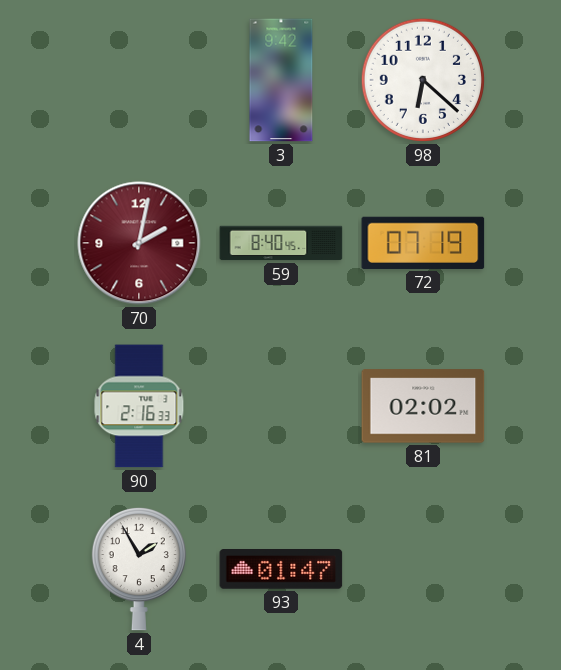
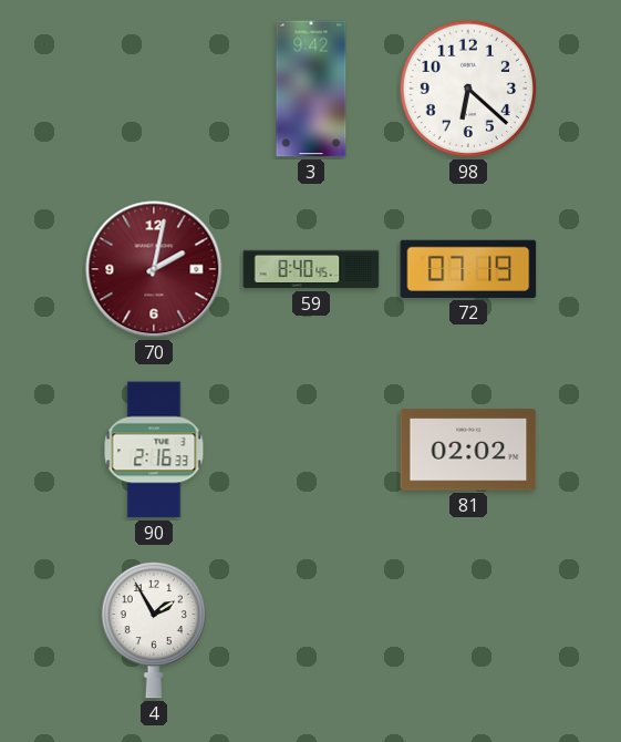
93: 01:47 -> none
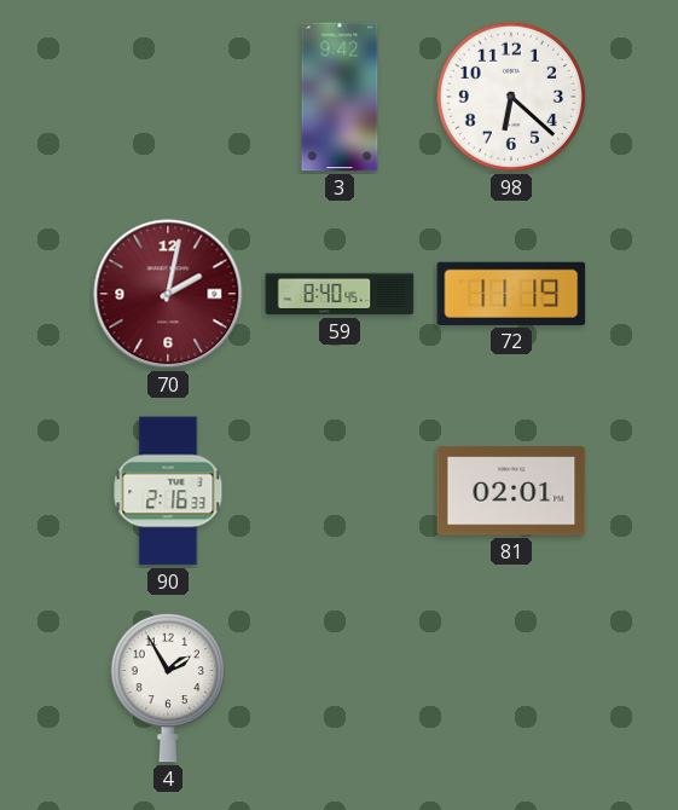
72: 07:19 -> 11:19
81: 02:02 -> 02:01
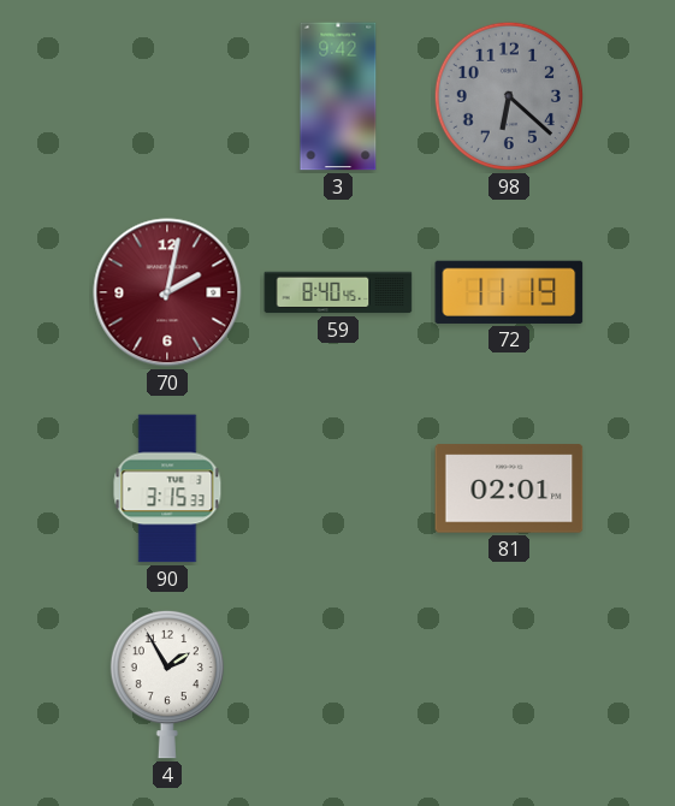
98 dial: white -> grey
90: 2:16 -> 3:15
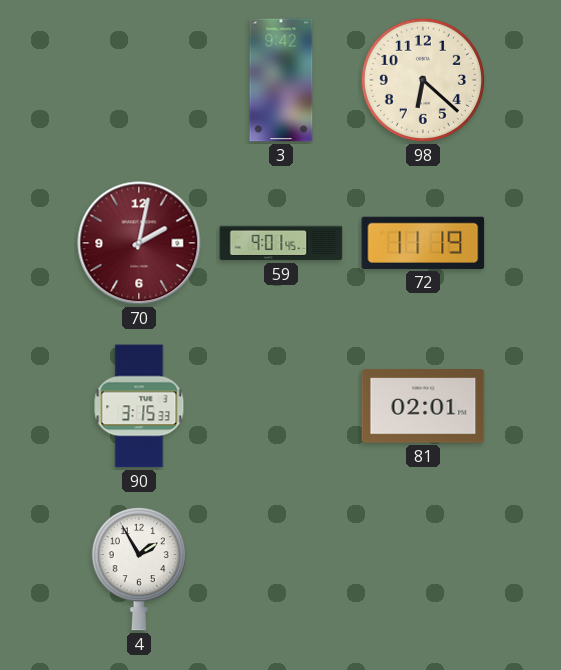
98 dial: grey -> cream
59: 8:40 -> 9:01
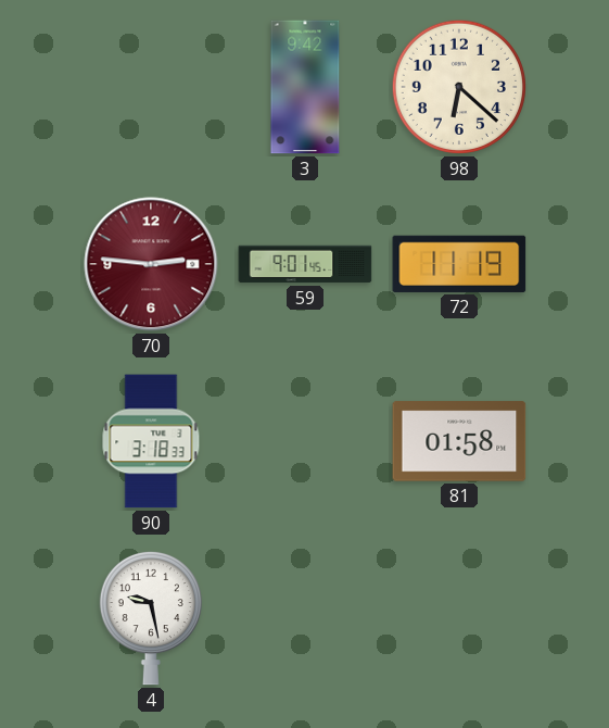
70: 2:02 -> 2:46
90: 3:15 -> 3:18
81: 02:01 -> 01:58
4: 1:55 -> 9:28
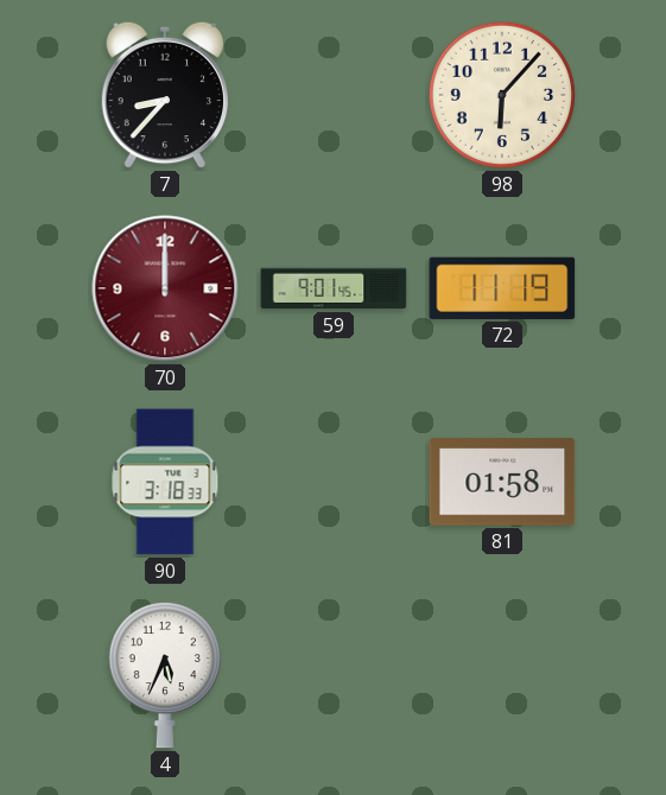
7: none -> 8:37
3: 9:42 -> none
98: 6:22 -> 6:07
70: 2:46 -> 12:00
4: 9:28 -> 5:34
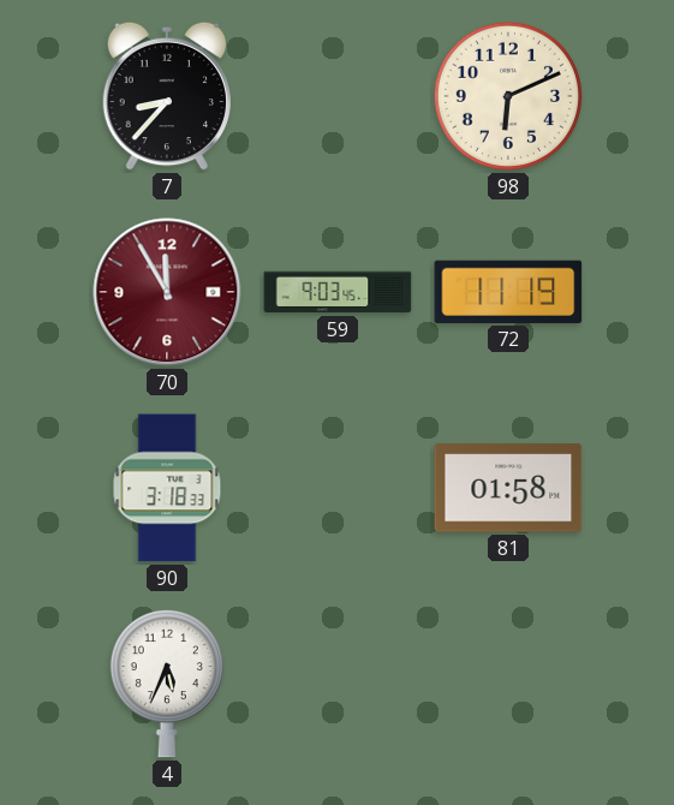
98: 6:07 -> 6:11
70: 12:00 -> 11:55
59: 9:01 -> 9:03
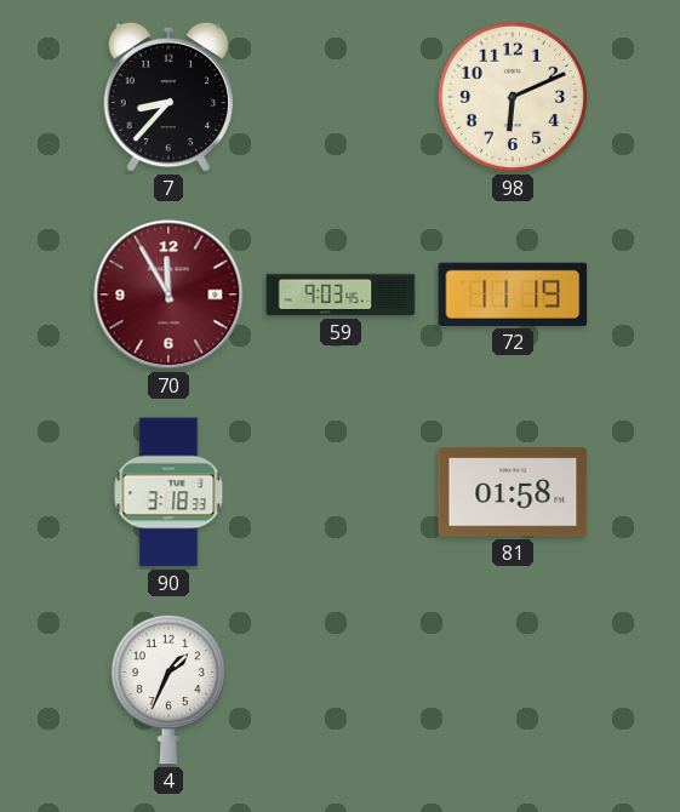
4: 5:34 -> 1:34
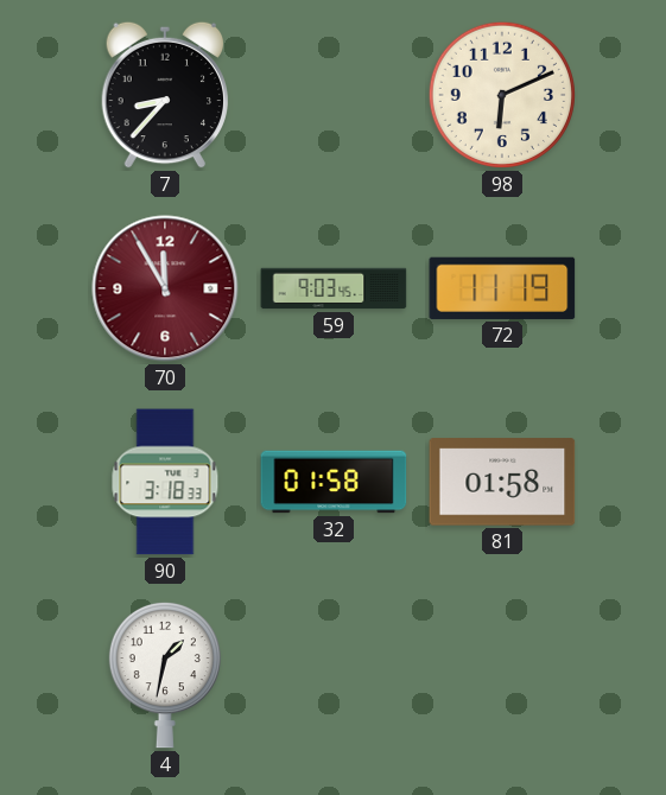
32: none -> 01:58
4: 1:34 -> 1:32
